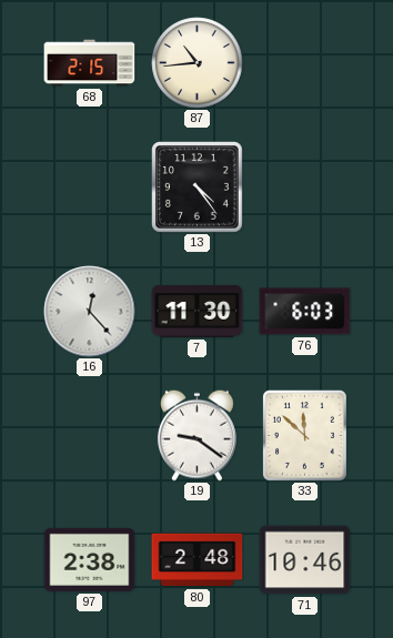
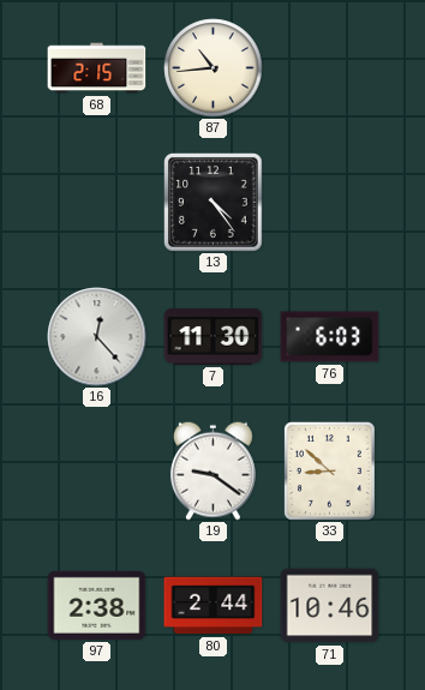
33: 11:52 -> 8:52
80: 2:48 -> 2:44
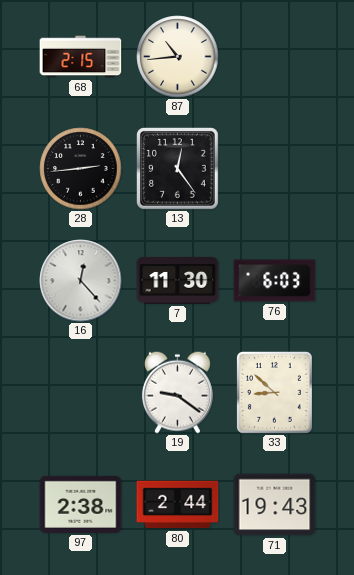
28: none -> 2:44
13: 4:24 -> 12:24
71: 10:46 -> 19:43
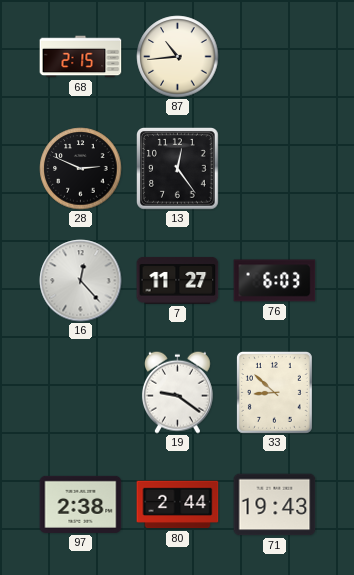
28: 2:44 -> 2:49
7: 11:30 -> 11:27
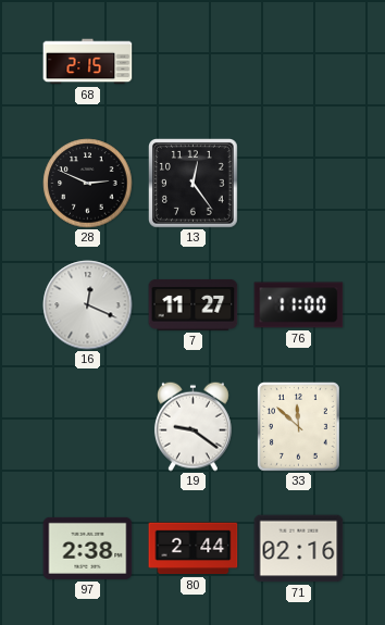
87: 10:44 -> none
16: 12:23 -> 12:19
76: 6:03 -> 11:00
33: 8:52 -> 11:52
71: 19:43 -> 02:16
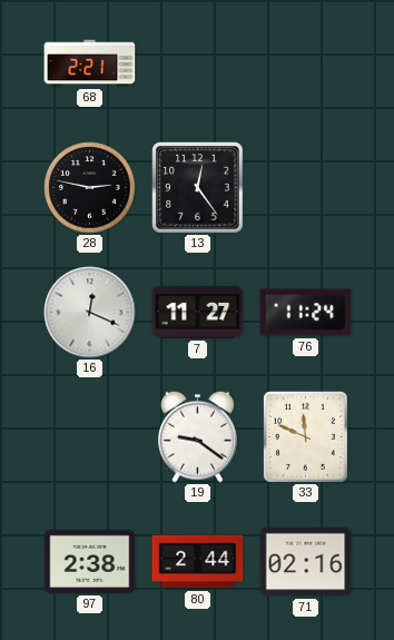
68: 2:15 -> 2:21
28: 2:49 -> 2:47
76: 11:00 -> 11:24
33: 11:52 -> 11:49
